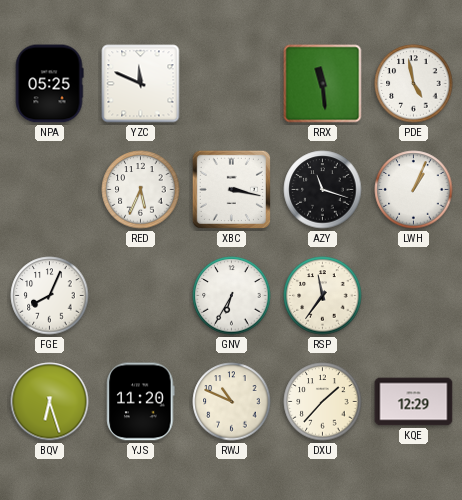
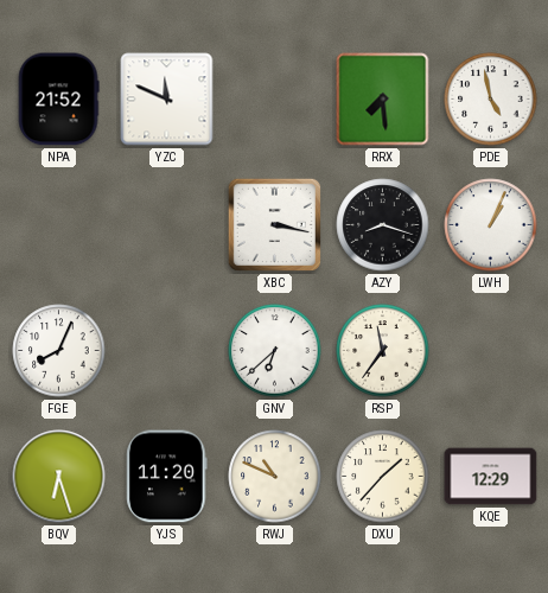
NPA: 05:25 -> 21:52
RRX: 11:29 -> 7:29
RED: 5:34 -> none
AZY: 11:18 -> 8:18
GNV: 6:35 -> 6:38
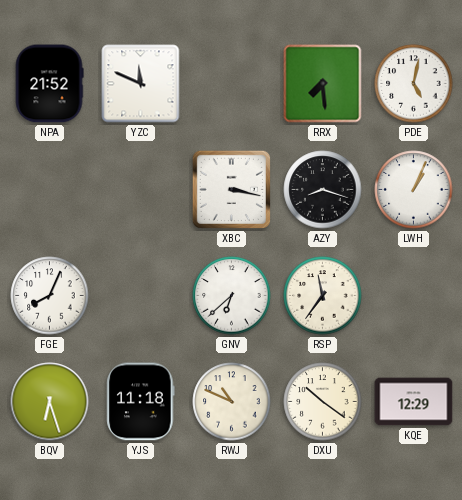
PDE: 4:58 -> 5:02
YJS: 11:20 -> 11:18
DXU: 1:37 -> 10:21
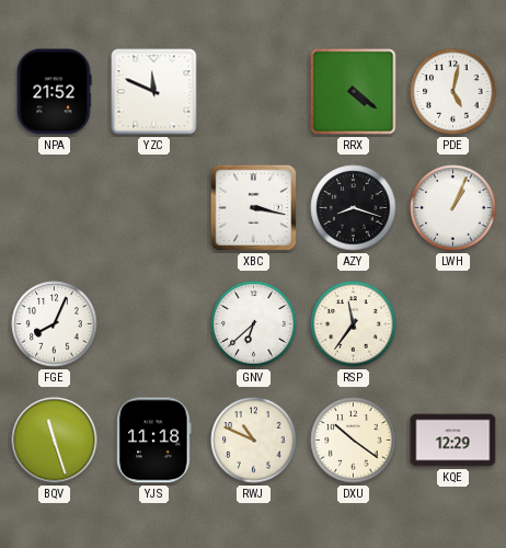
RRX: 7:29 -> 4:21
BQV: 6:27 -> 11:27
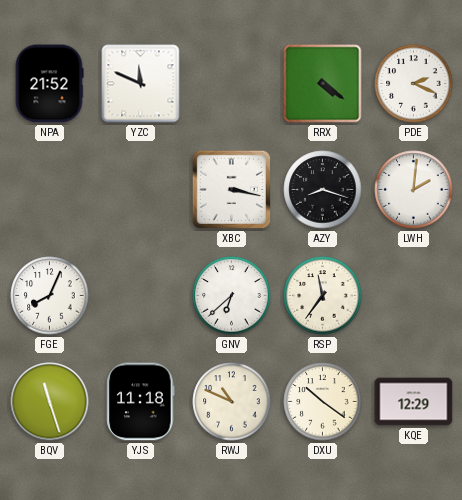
PDE: 5:02 -> 2:19
LWH: 1:04 -> 2:01
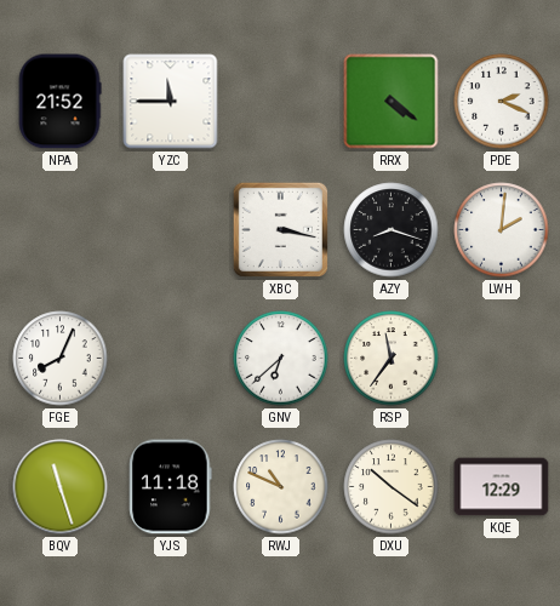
YZC: 11:49 -> 11:45
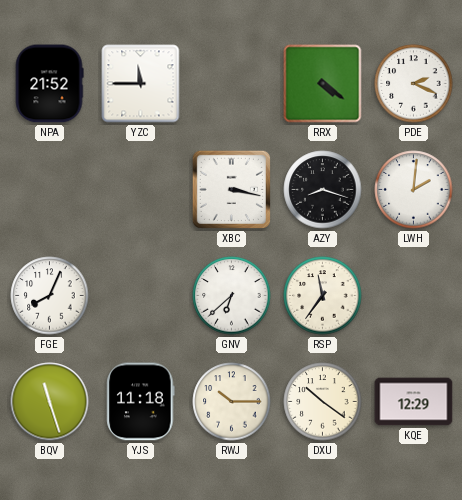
RWJ: 10:49 -> 10:15
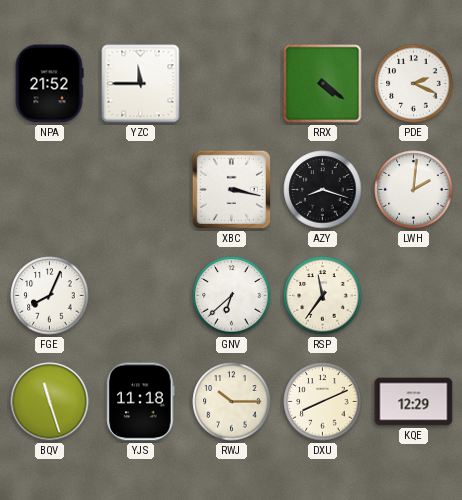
DXU: 10:21 -> 8:11
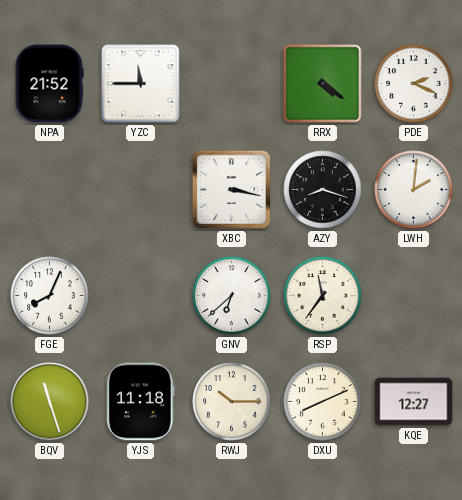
KQE: 12:29 -> 12:27
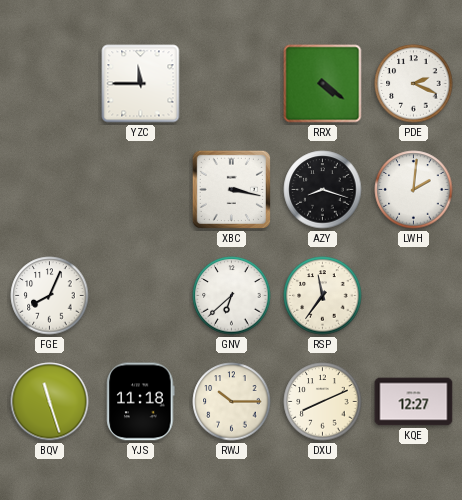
NPA: 21:52 -> none
